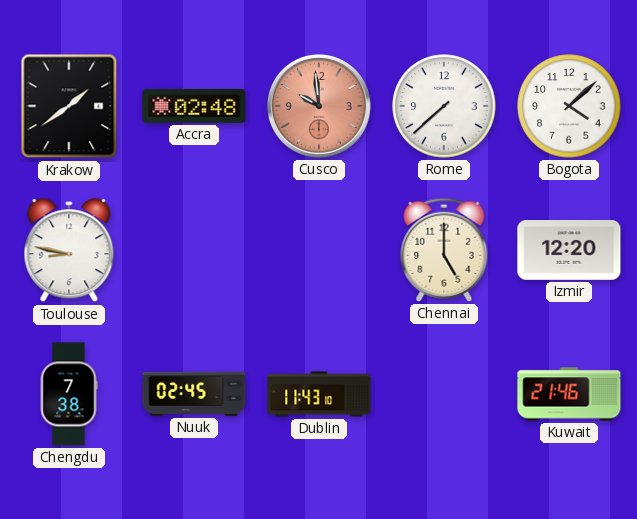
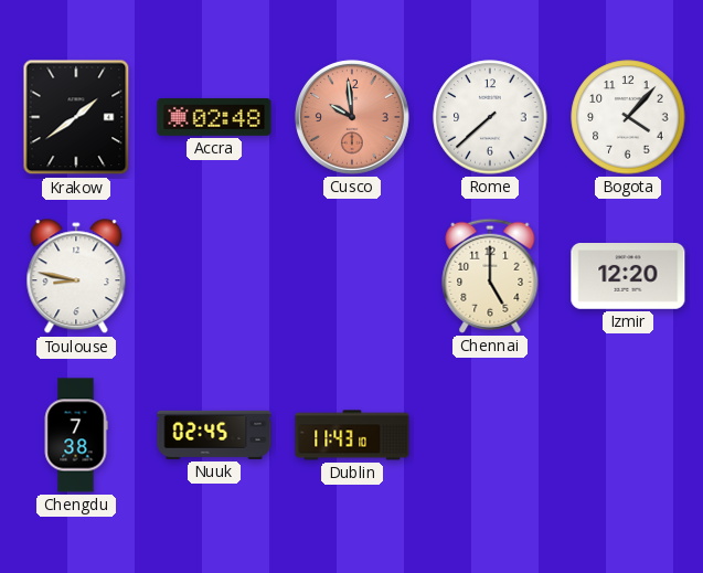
Bogota: 4:08 -> 4:07
Kuwait: 21:46 -> none
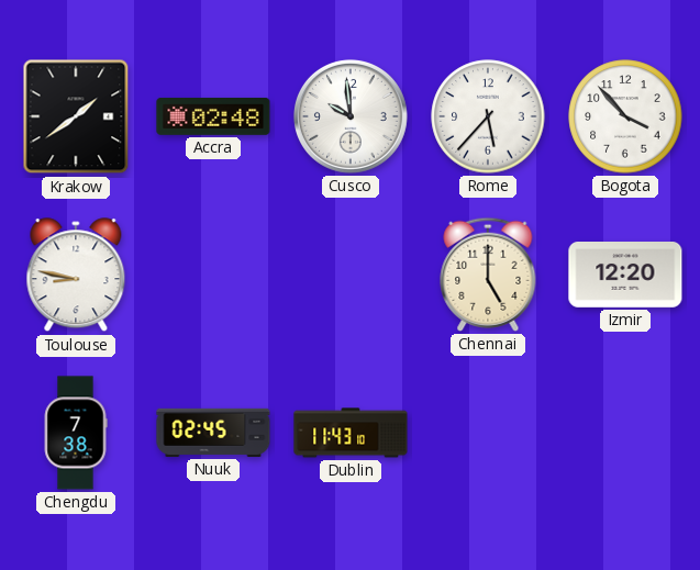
Cusco dial: salmon -> white
Rome: 7:38 -> 5:37
Bogota: 4:07 -> 3:53
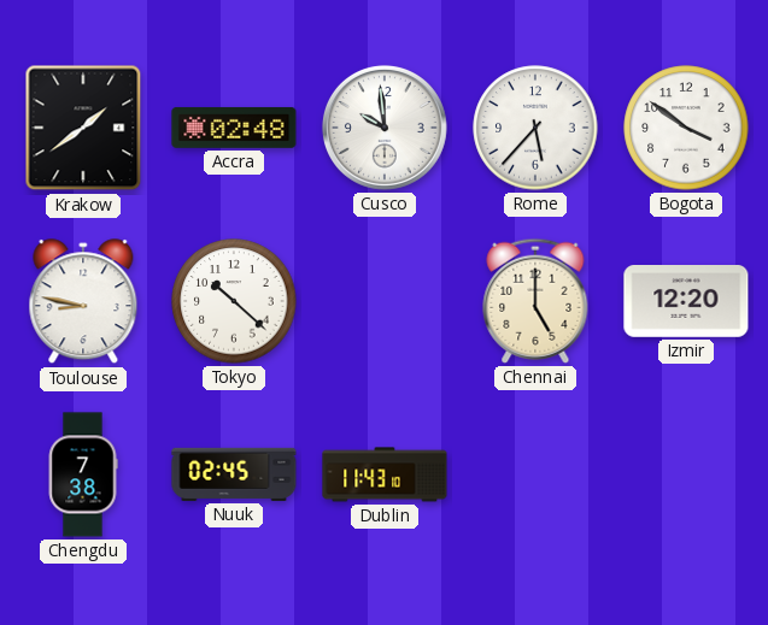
Bogota: 3:53 -> 3:51
Tokyo: none -> 10:22
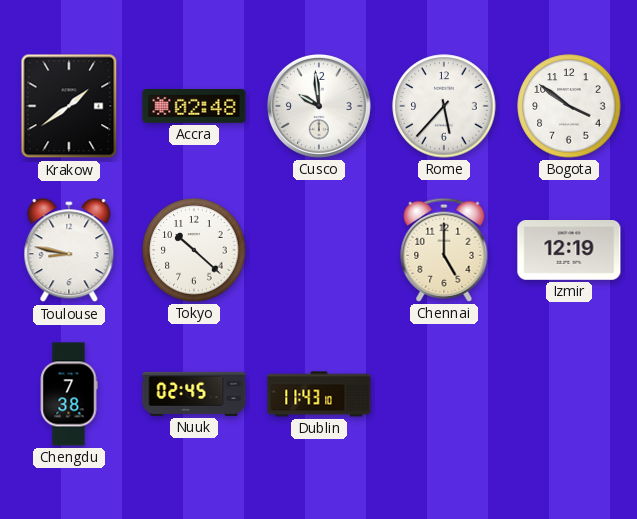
Izmir: 12:20 -> 12:19
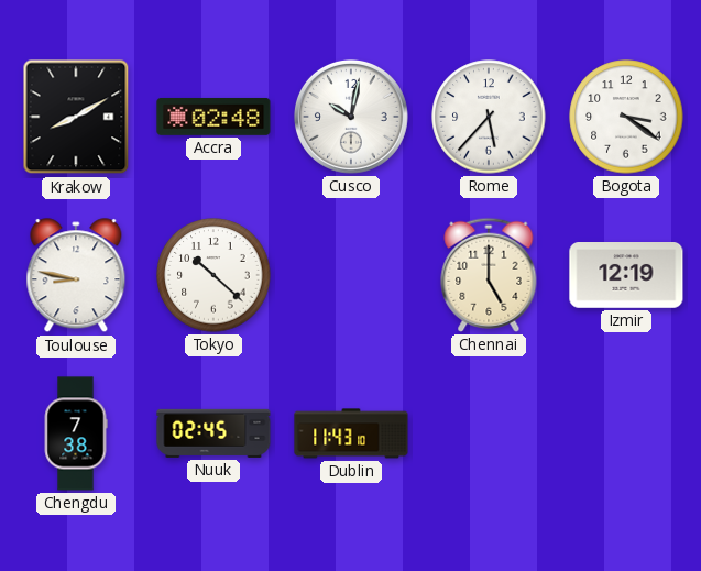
Krakow: 1:39 -> 8:10
Cusco: 9:59 -> 10:02
Bogota: 3:51 -> 3:21
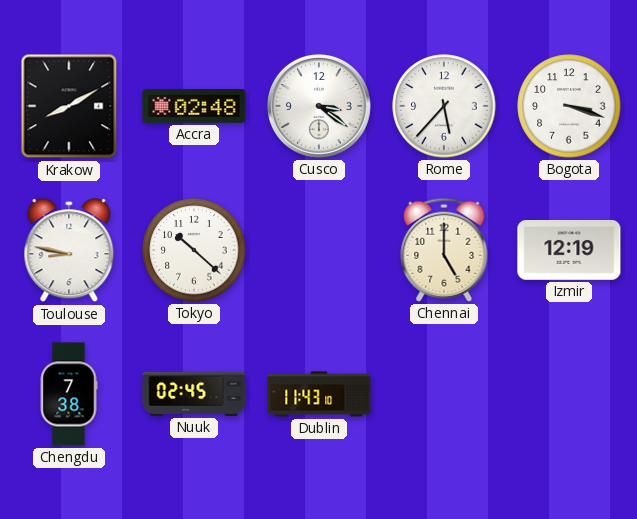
Cusco: 10:02 -> 3:21
Bogota: 3:21 -> 3:18
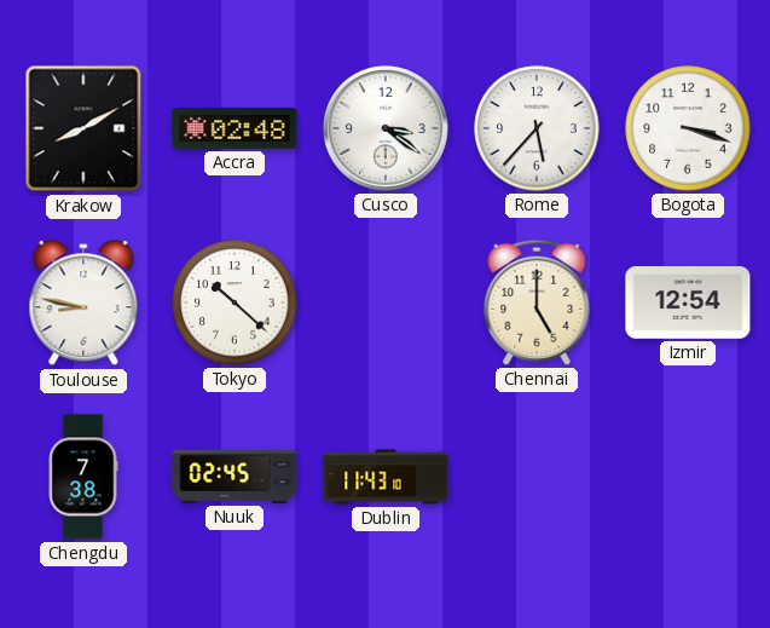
Izmir: 12:19 -> 12:54
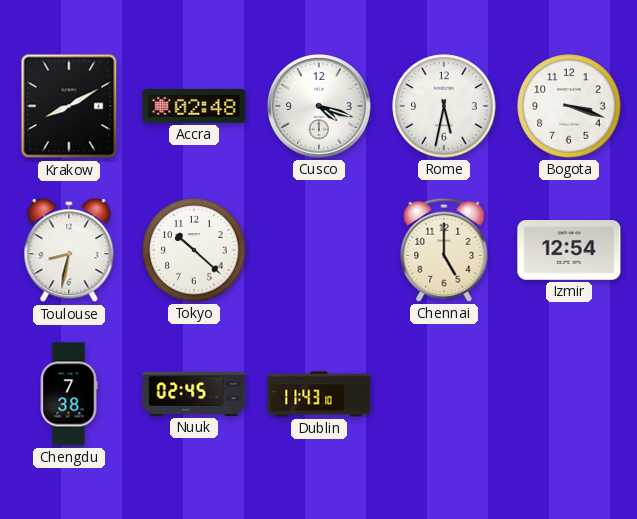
Cusco: 3:21 -> 4:18
Rome: 5:37 -> 5:32
Toulouse: 8:47 -> 8:32
